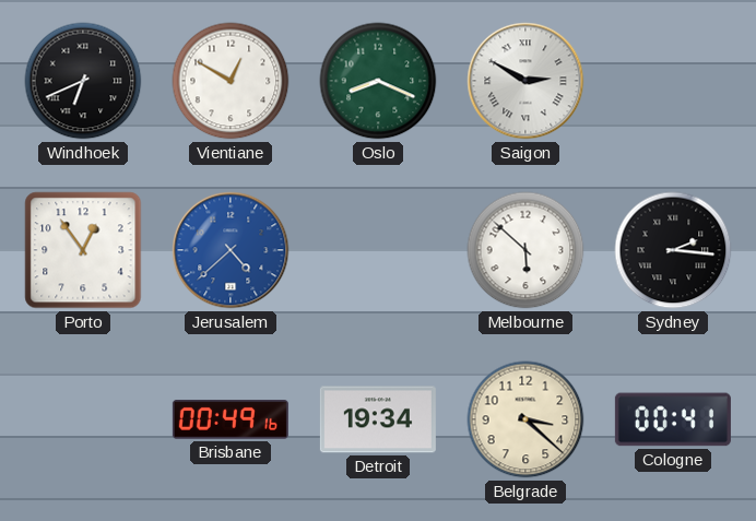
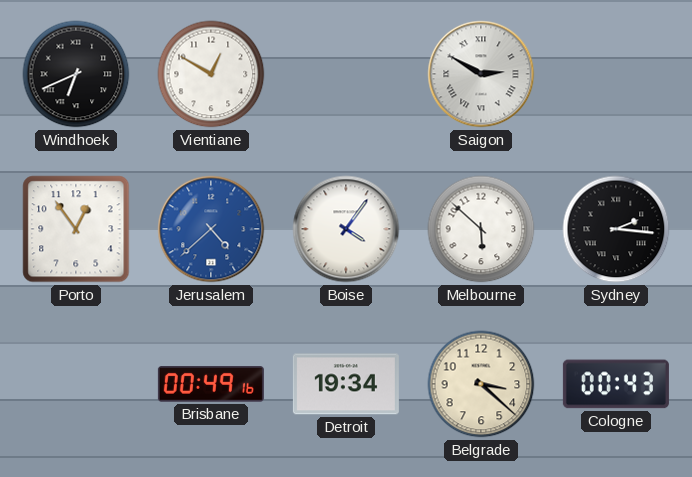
Oslo: 8:19 -> none
Boise: none -> 4:06
Cologne: 00:41 -> 00:43
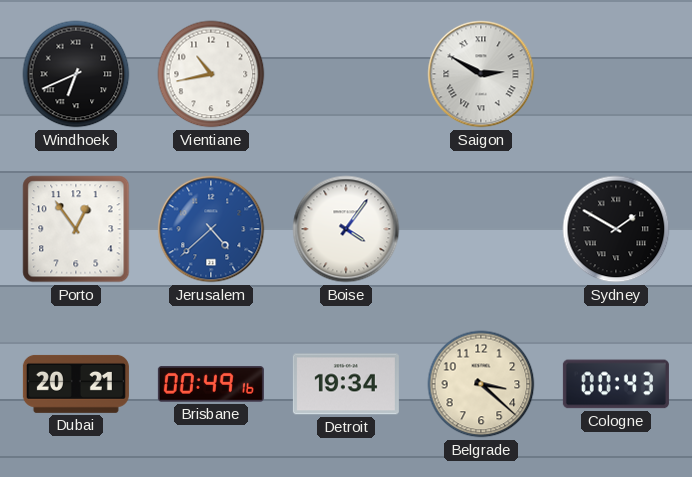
Vientiane: 12:50 -> 10:43
Melbourne: 5:52 -> none
Sydney: 2:16 -> 1:50
Dubai: none -> 20:21
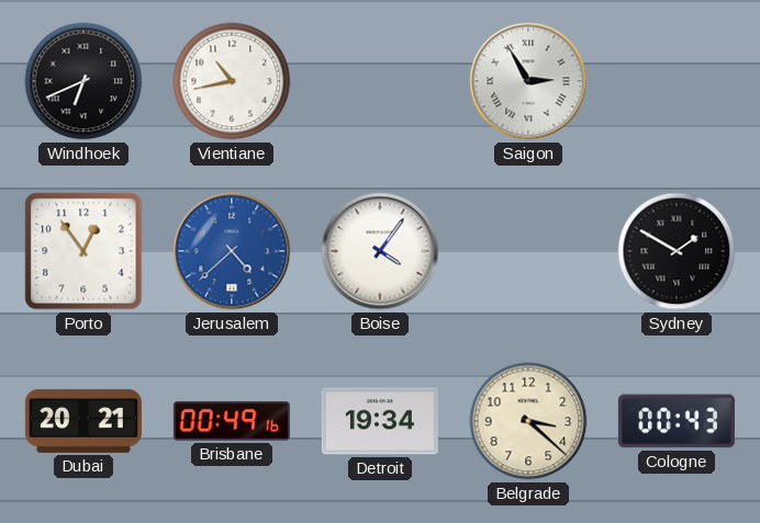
Saigon: 2:50 -> 2:55
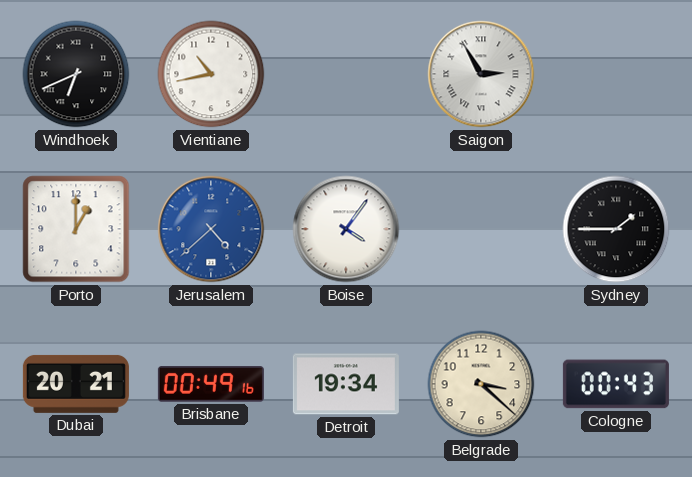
Porto: 12:54 -> 1:00
Sydney: 1:50 -> 1:45
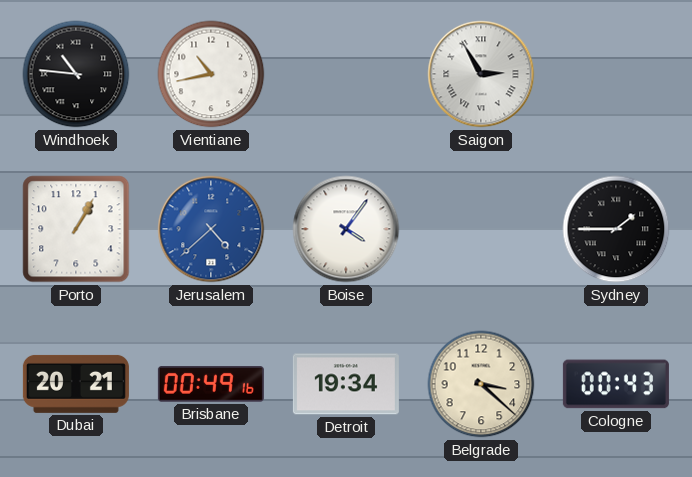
Windhoek: 6:41 -> 10:46
Porto: 1:00 -> 1:05
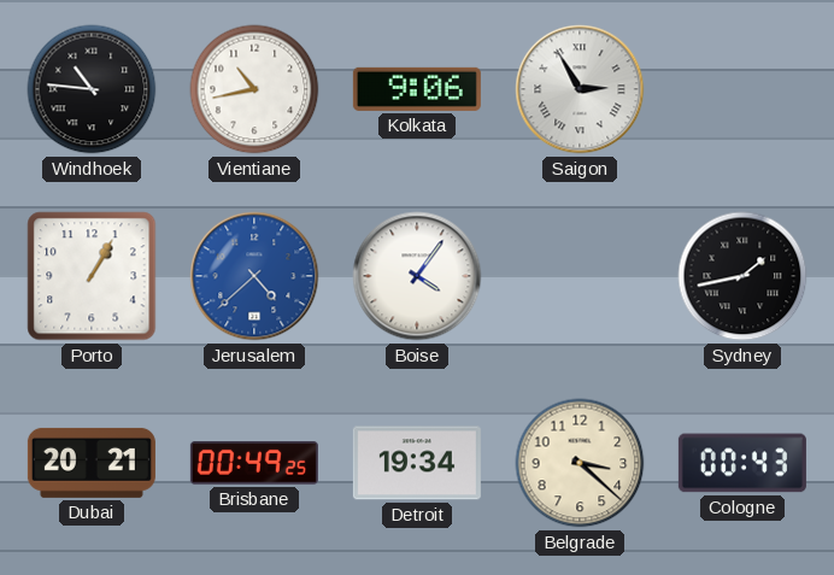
Kolkata: none -> 9:06
Sydney: 1:45 -> 1:43
Brisbane: 00:49:16 -> 00:49:25
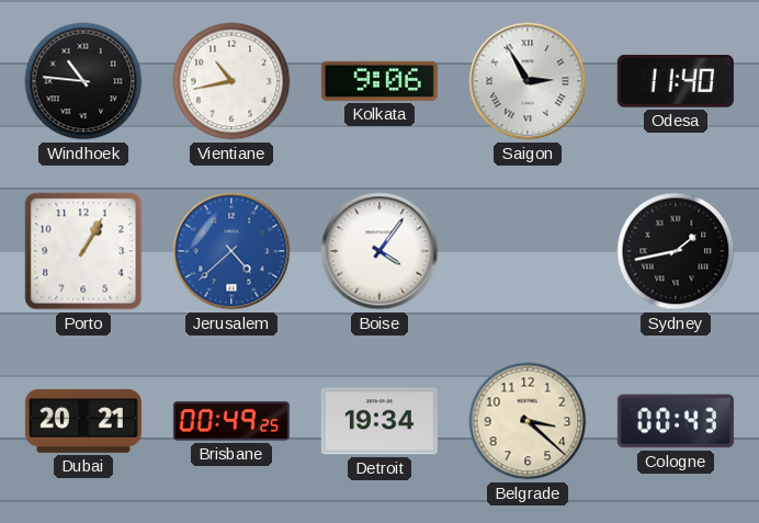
Odesa: none -> 11:40
